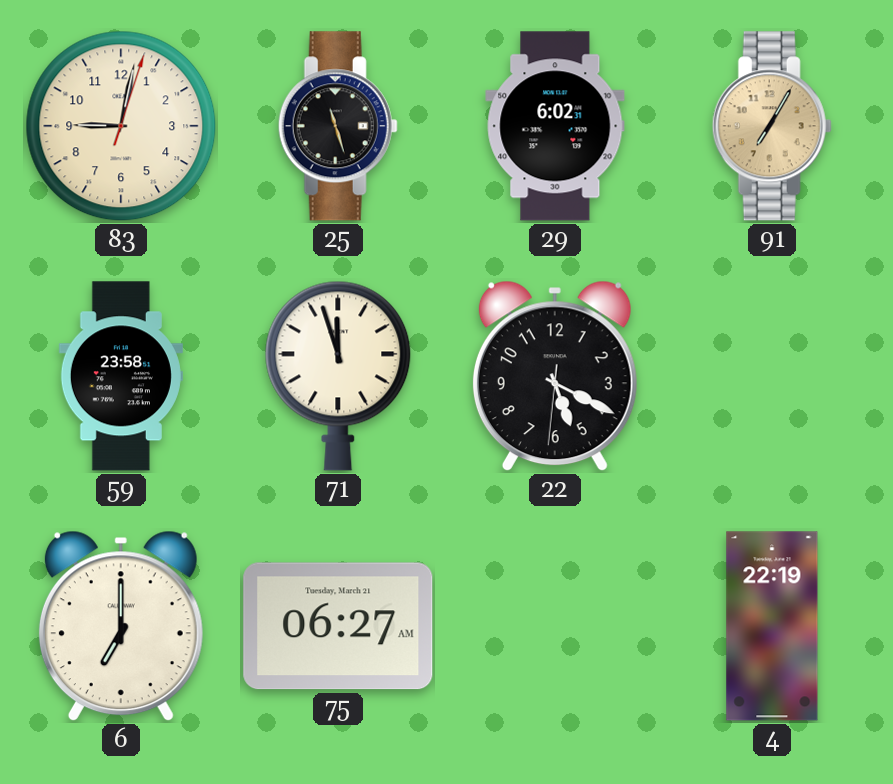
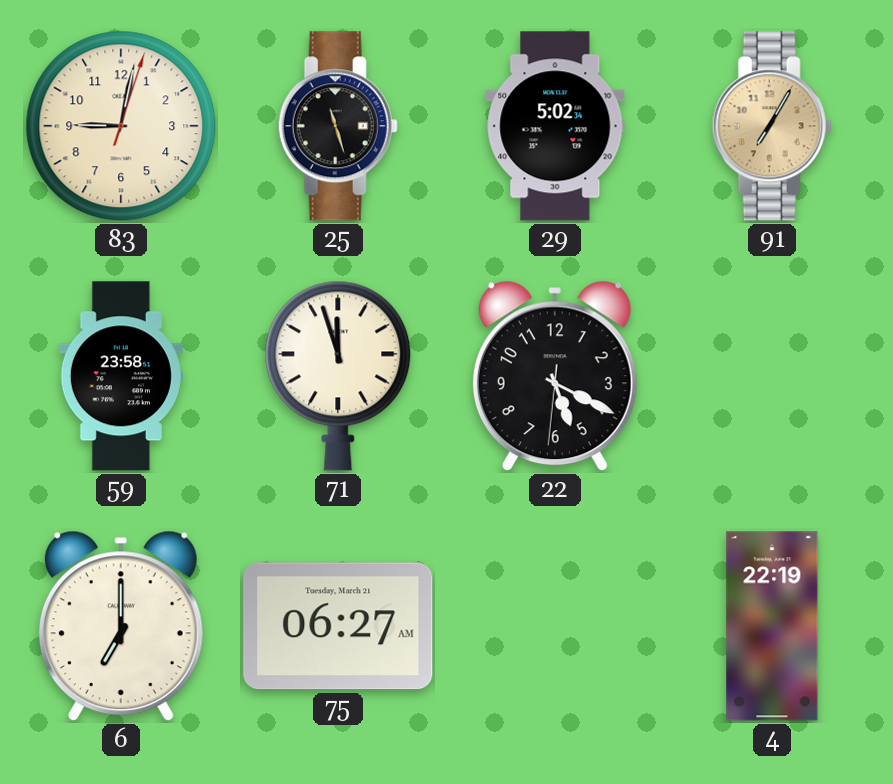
29: 6:02 -> 5:02
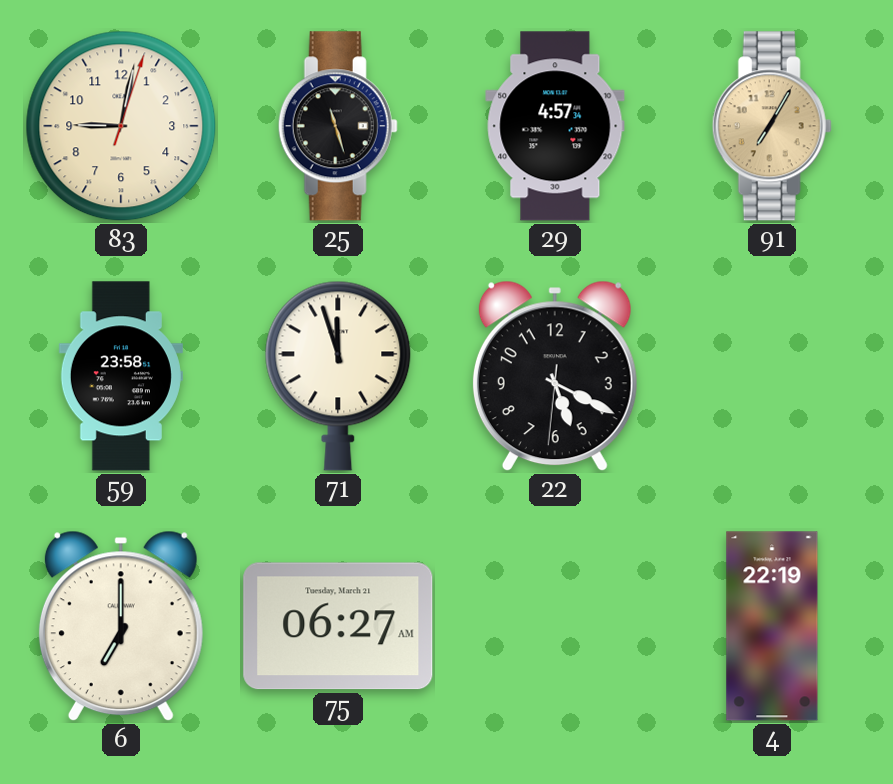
29: 5:02 -> 4:57
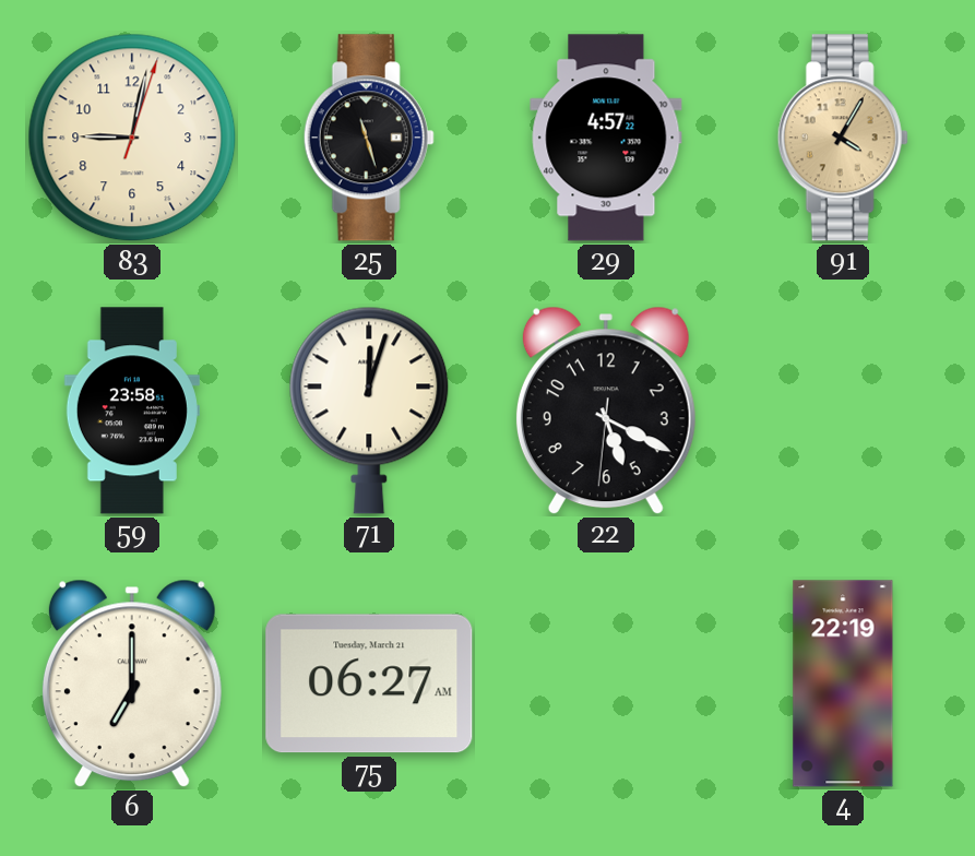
29: 4:57:34 -> 4:57:22
91: 7:05 -> 4:05
71: 11:57 -> 12:03
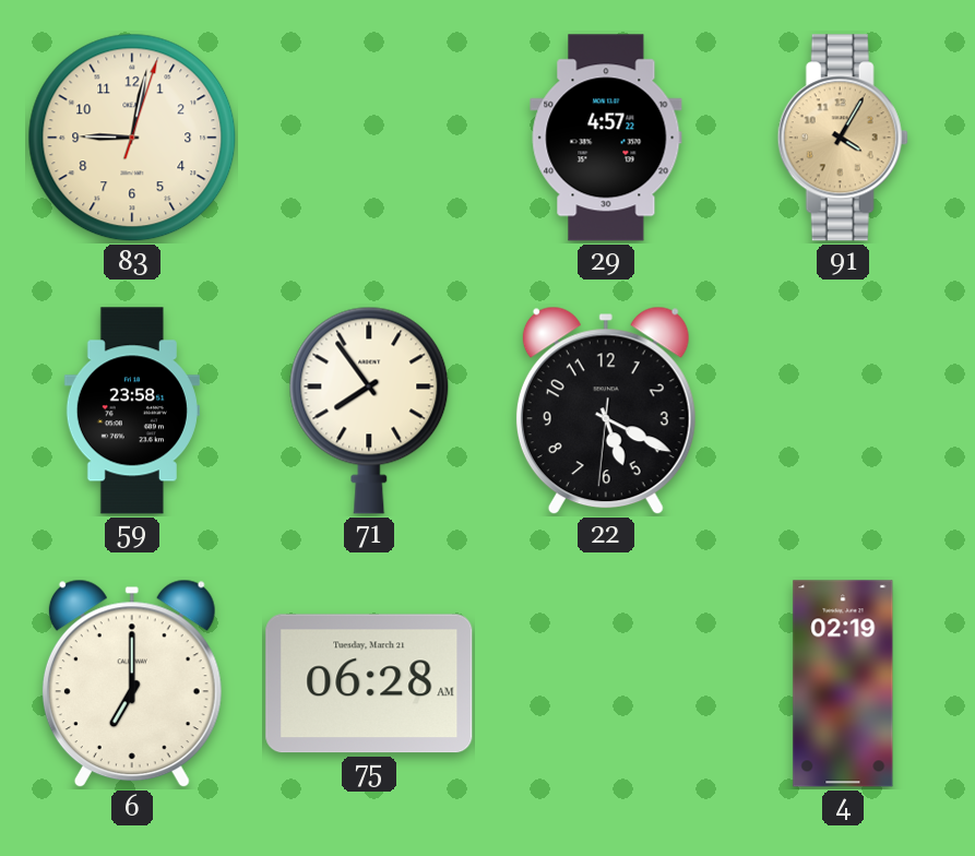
25: 11:27 -> none
71: 12:03 -> 7:54
75: 06:27 -> 06:28
4: 22:19 -> 02:19
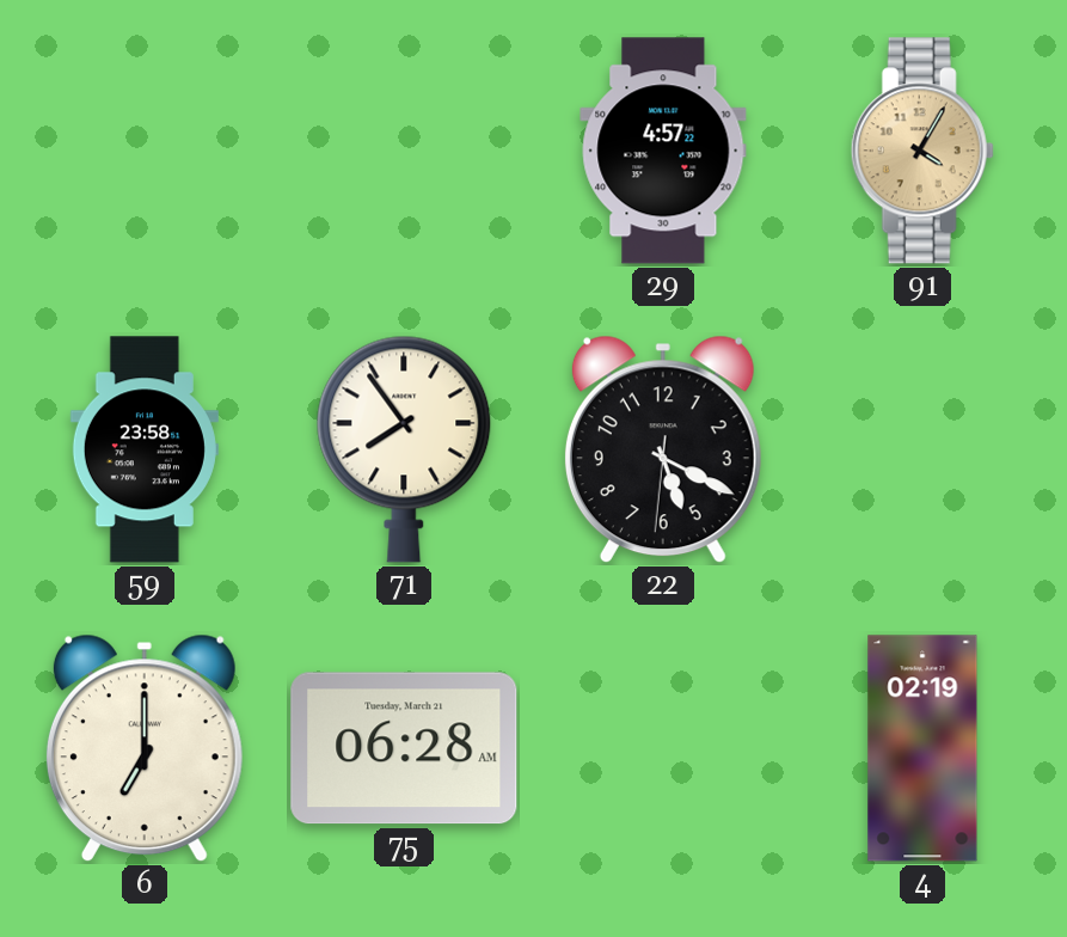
83: 9:02 -> none
